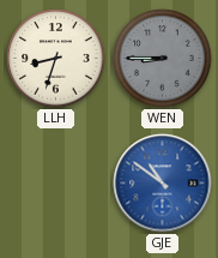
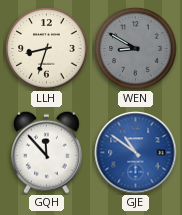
WEN: 8:45 -> 8:50
GQH: none -> 11:53
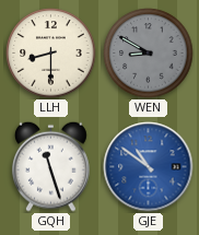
LLH: 8:33 -> 8:30
GQH: 11:53 -> 11:27
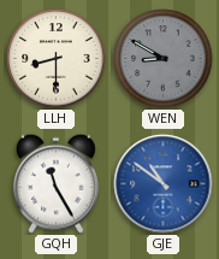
GQH: 11:27 -> 11:25
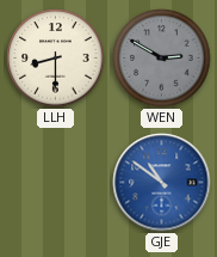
WEN: 8:50 -> 2:50
GQH: 11:25 -> none
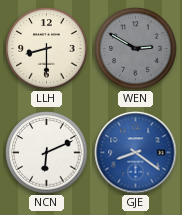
NCN: none -> 6:11
GJE: 10:51 -> 8:21
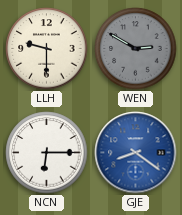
LLH: 8:30 -> 9:30
NCN: 6:11 -> 6:15
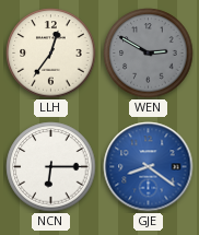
LLH: 9:30 -> 12:36
